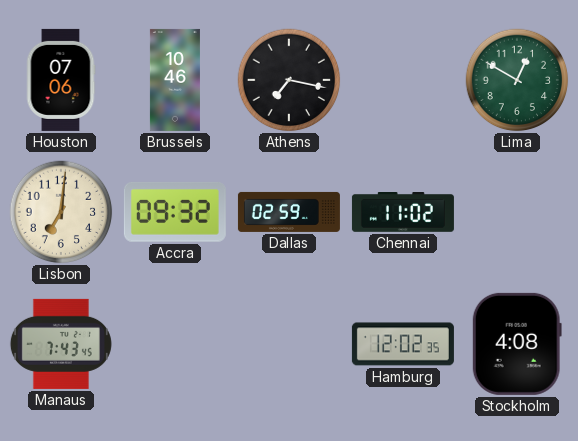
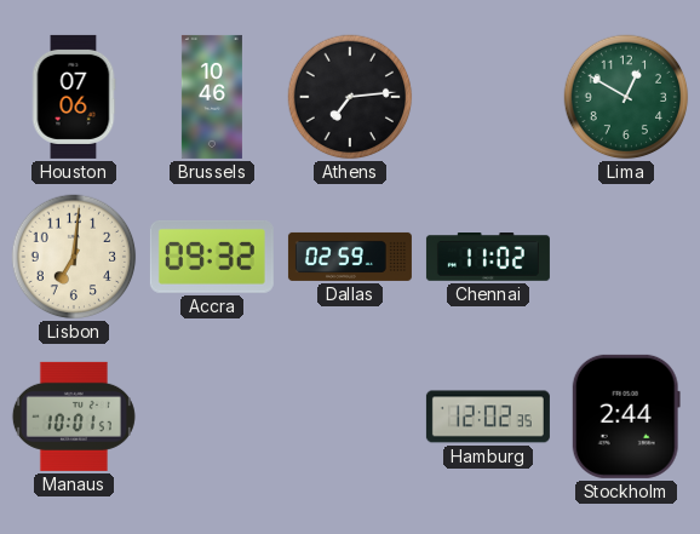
Athens: 7:17 -> 7:14
Manaus: 7:43 -> 10:01
Stockholm: 4:08 -> 2:44
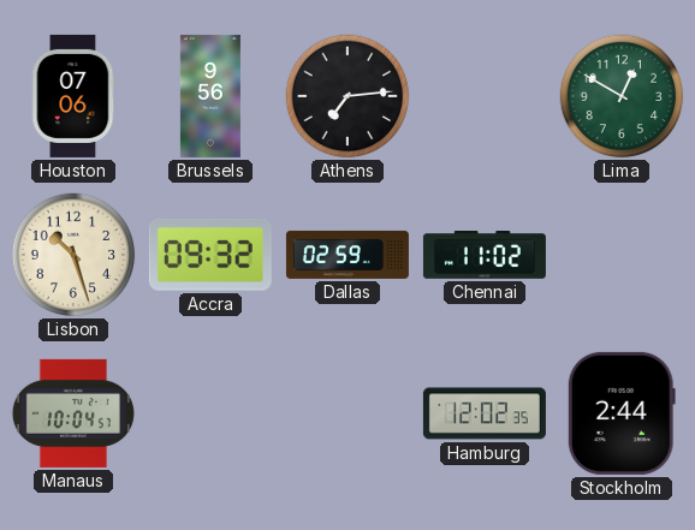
Brussels: 10:46 -> 9:56
Lisbon: 7:01 -> 10:27
Manaus: 10:01 -> 10:04
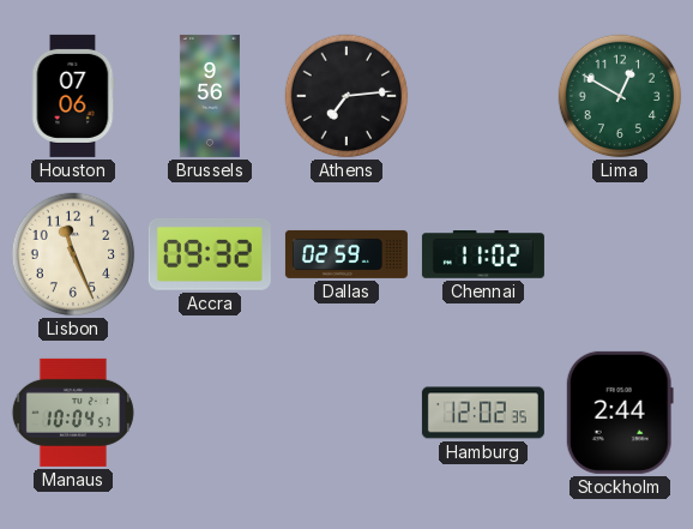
Lisbon: 10:27 -> 11:26
